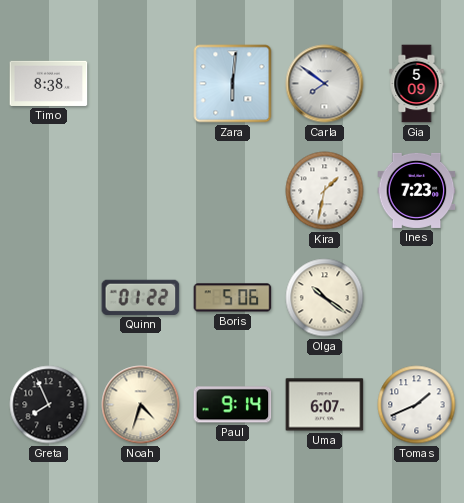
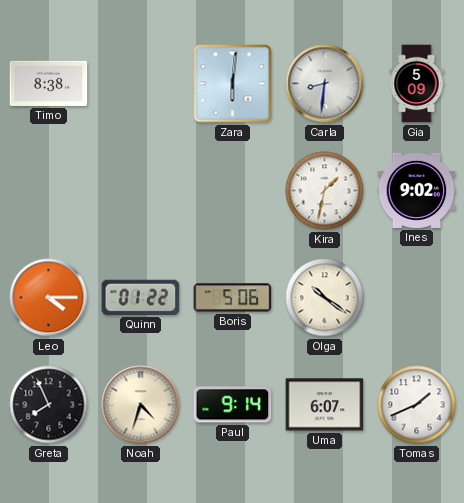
Carla: 7:51 -> 8:31
Ines: 7:23 -> 9:02
Leo: none -> 4:15
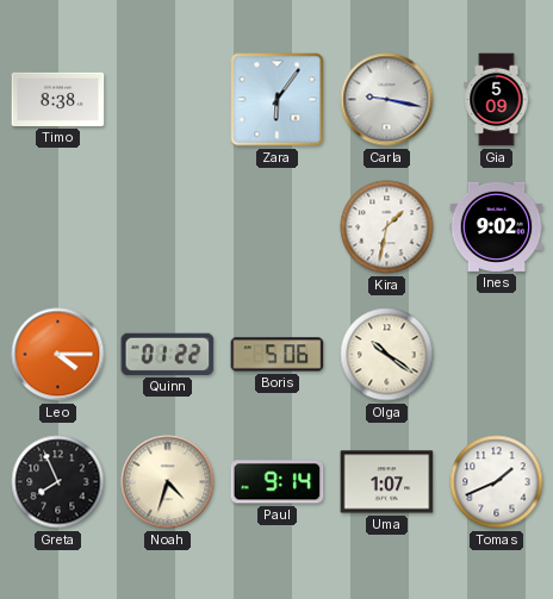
Zara: 6:01 -> 6:06
Carla: 8:31 -> 9:17
Uma: 6:07 -> 1:07
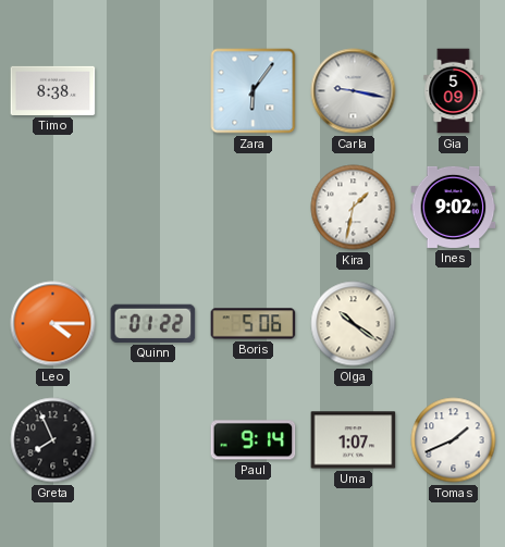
Noah: 4:33 -> none
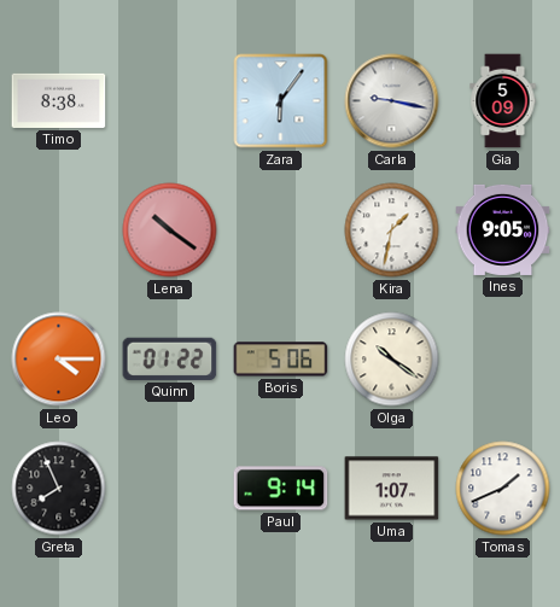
Lena: none -> 10:21
Ines: 9:02 -> 9:05
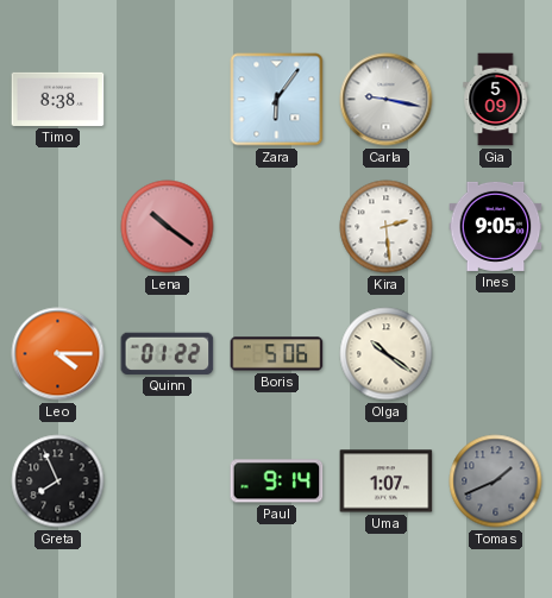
Kira: 1:32 -> 2:29
Tomas dial: white -> grey
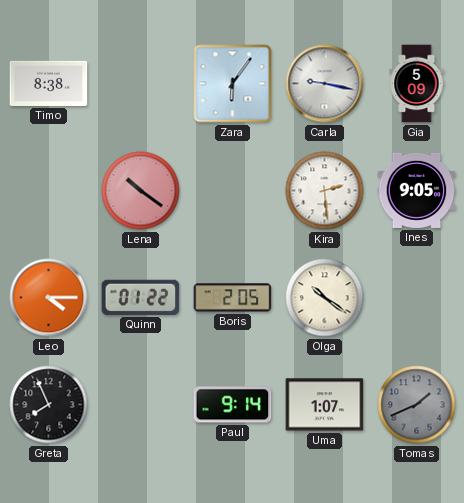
Boris: 5:06 -> 2:05
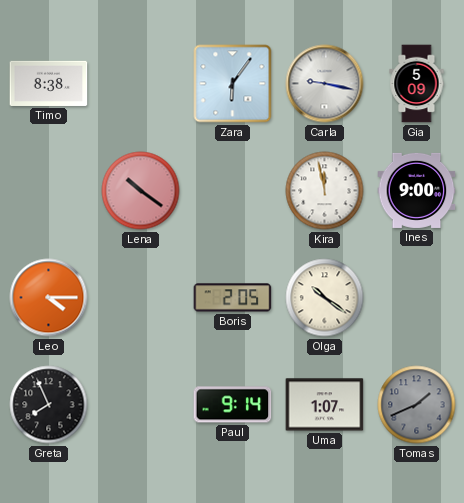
Kira: 2:29 -> 11:58
Ines: 9:05 -> 9:00
Quinn: 01:22 -> none
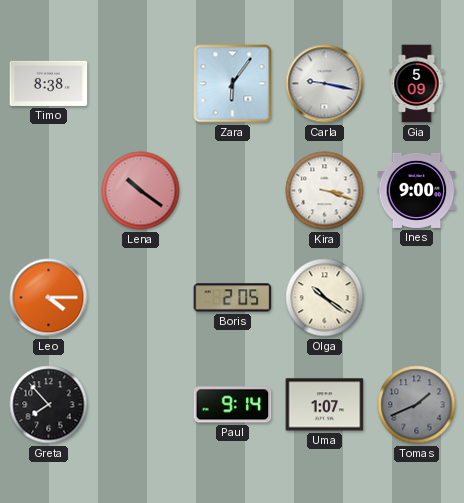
Kira: 11:58 -> 3:18
Greta: 7:56 -> 7:53
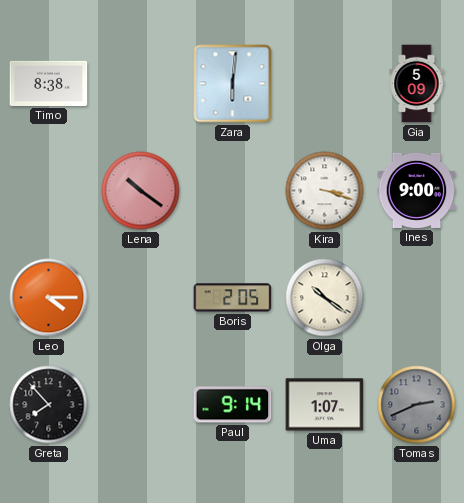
Zara: 6:06 -> 6:01
Carla: 9:17 -> none
Tomas: 1:41 -> 2:41
